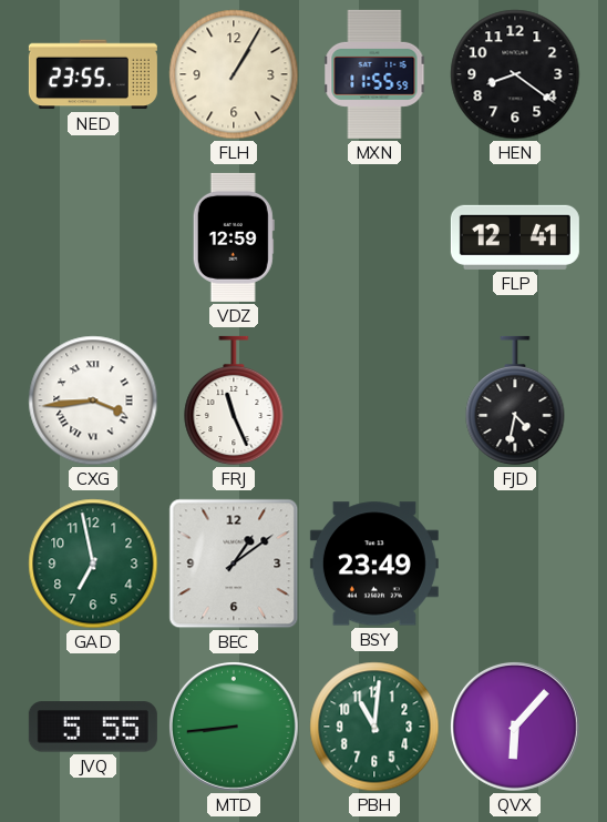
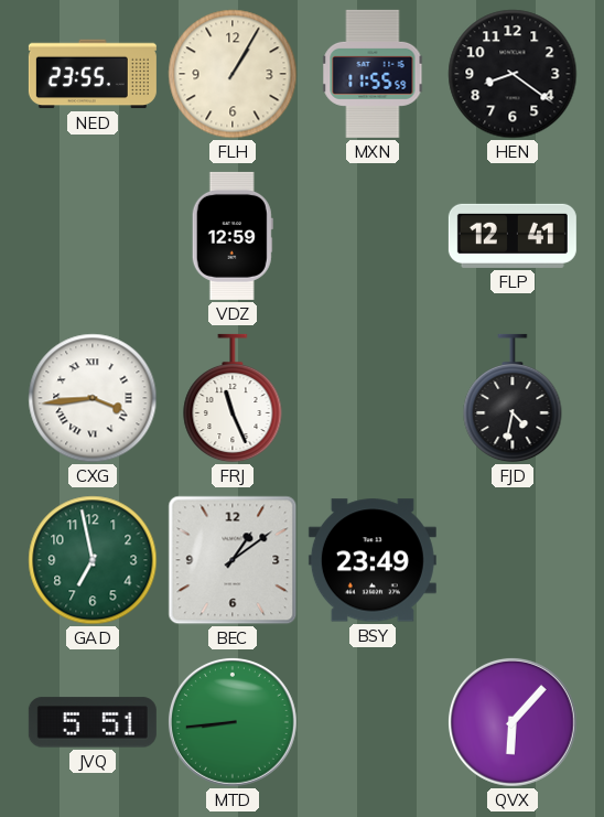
JVQ: 5:55 -> 5:51
PBH: 11:01 -> none
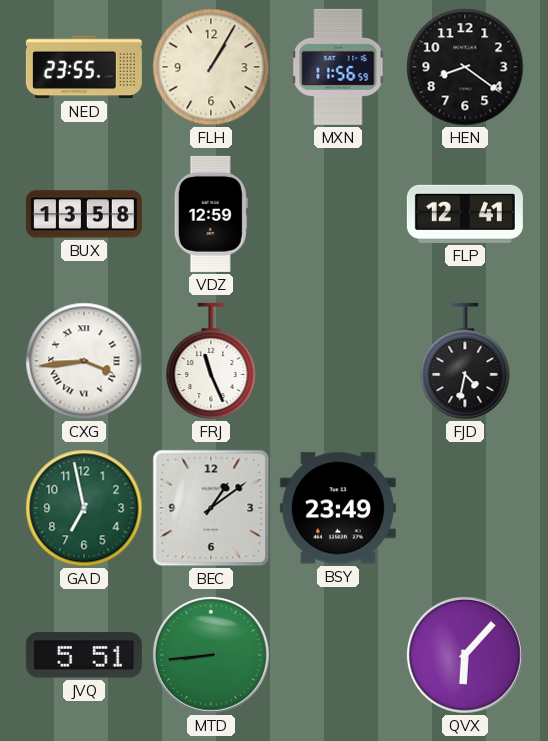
MXN: 11:55 -> 11:56
BUX: none -> 13:58
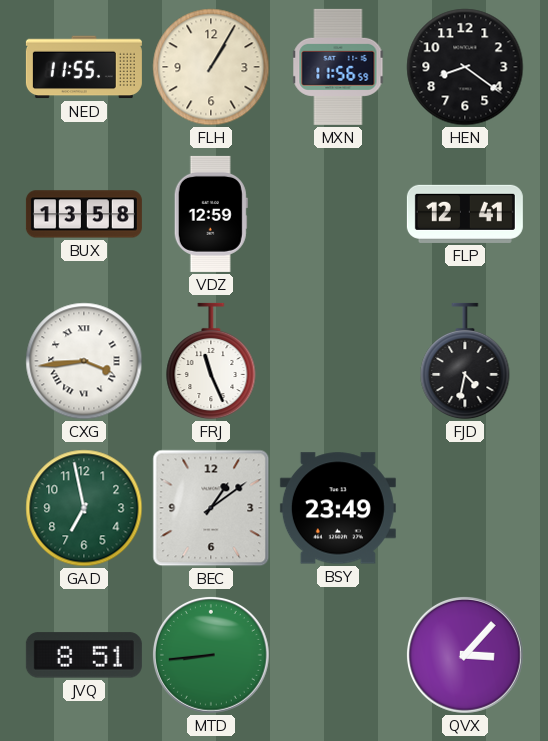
NED: 23:55 -> 11:55
JVQ: 5:51 -> 8:51
QVX: 6:07 -> 3:07
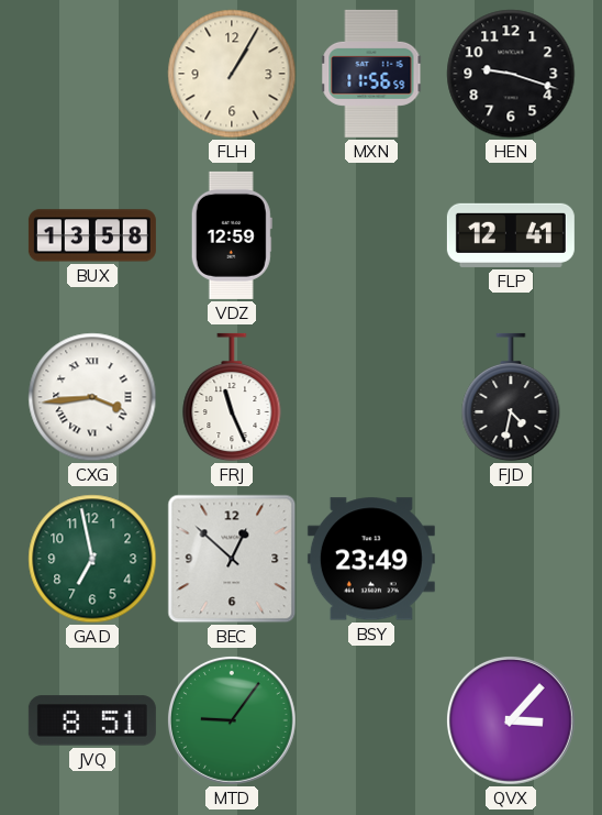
NED: 11:55 -> none
HEN: 8:21 -> 9:18
BEC: 1:09 -> 12:52
MTD: 8:44 -> 9:06
